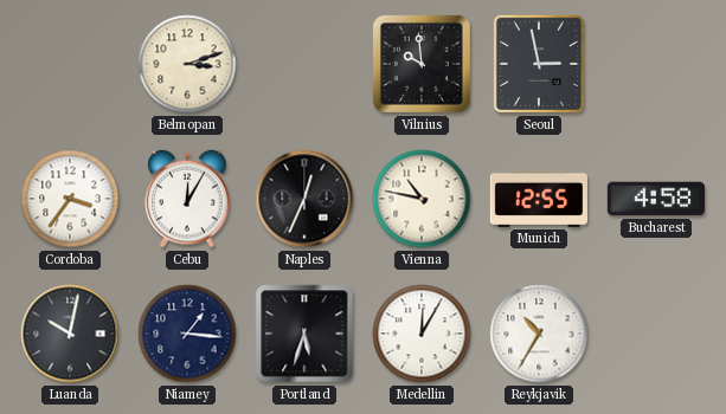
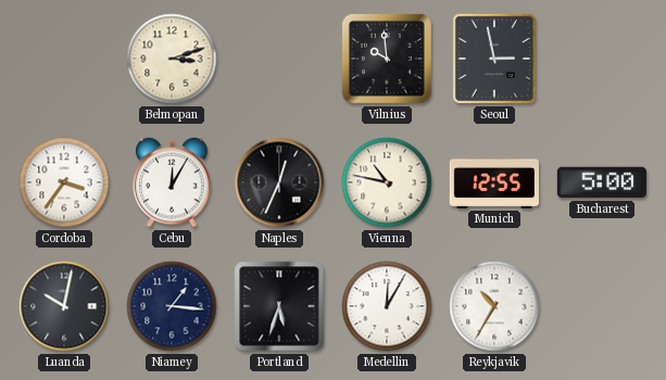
Bucharest: 4:58 -> 5:00
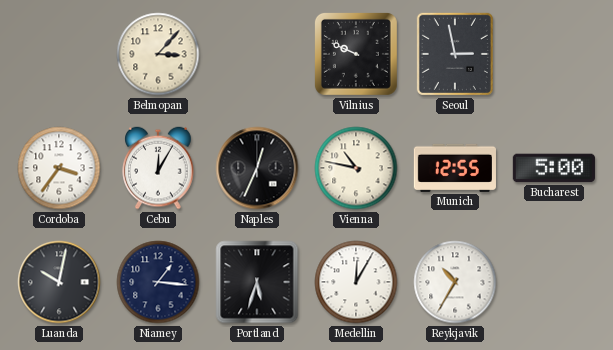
Belmopan: 3:12 -> 3:07
Vilnius: 9:59 -> 9:49
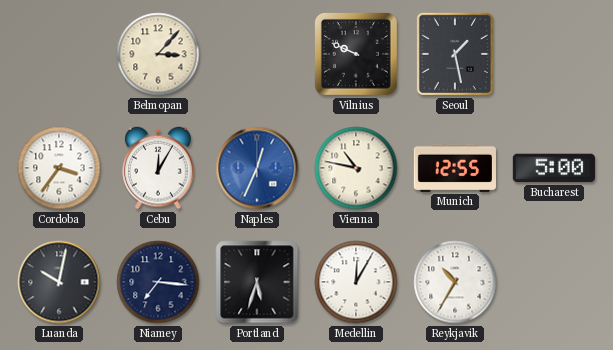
Seoul: 2:58 -> 1:28
Naples dial: black -> blue
Niamey: 1:16 -> 7:16
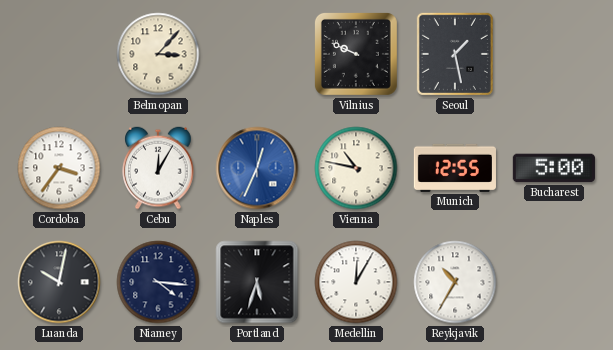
Niamey: 7:16 -> 4:16
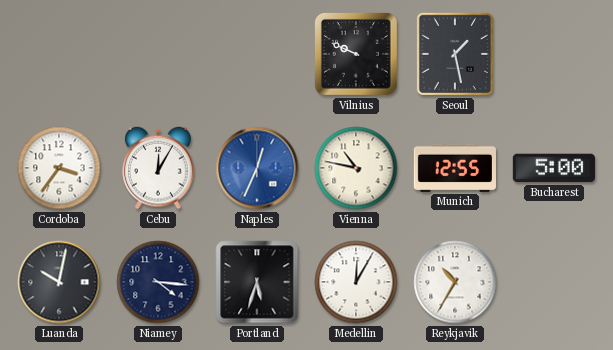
Belmopan: 3:07 -> none
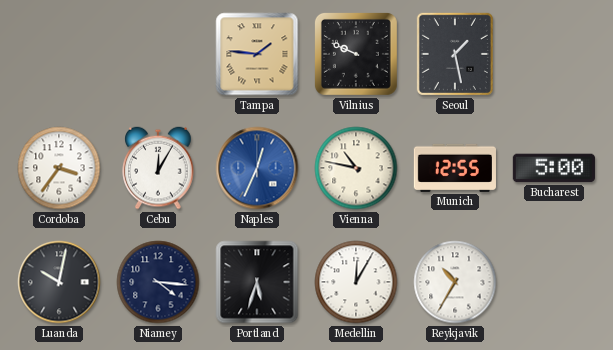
Tampa: none -> 1:46
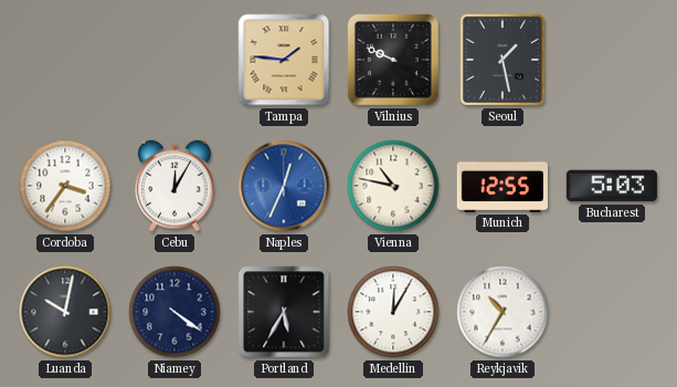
Bucharest: 5:00 -> 5:03
Niamey: 4:16 -> 4:21
Portland: 5:33 -> 5:35
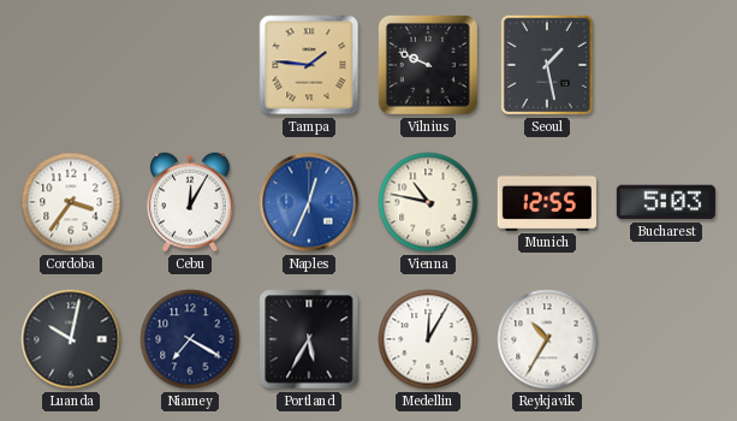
Niamey: 4:21 -> 7:20
